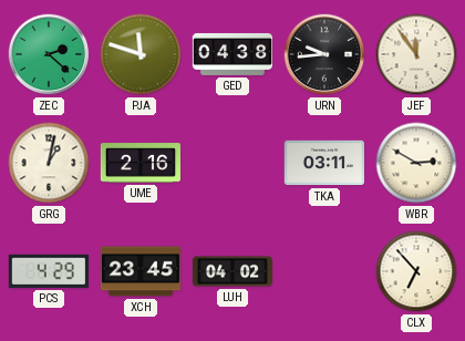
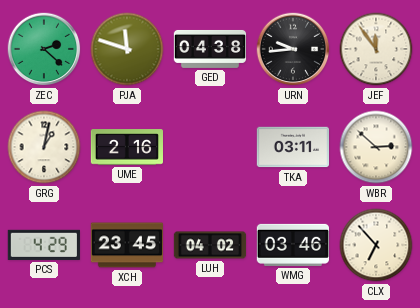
WBR: 2:50 -> 2:52
WMG: none -> 03:46
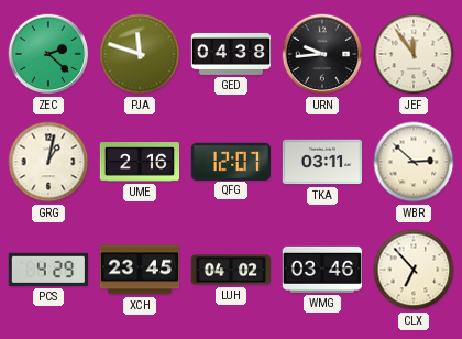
QFG: none -> 12:07
